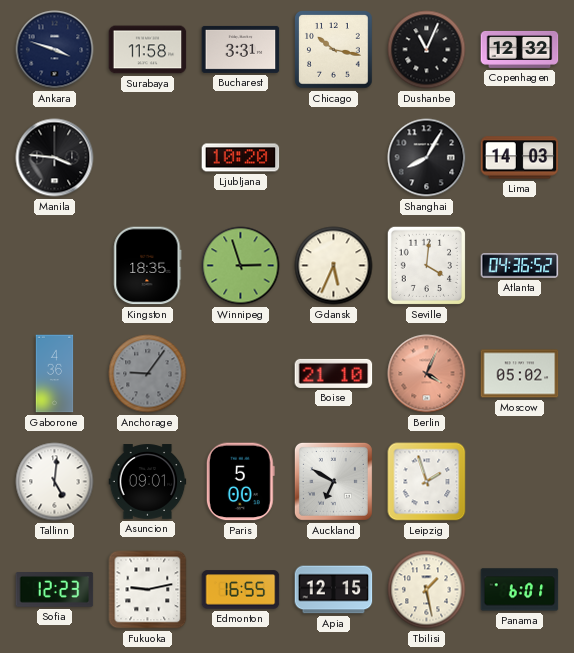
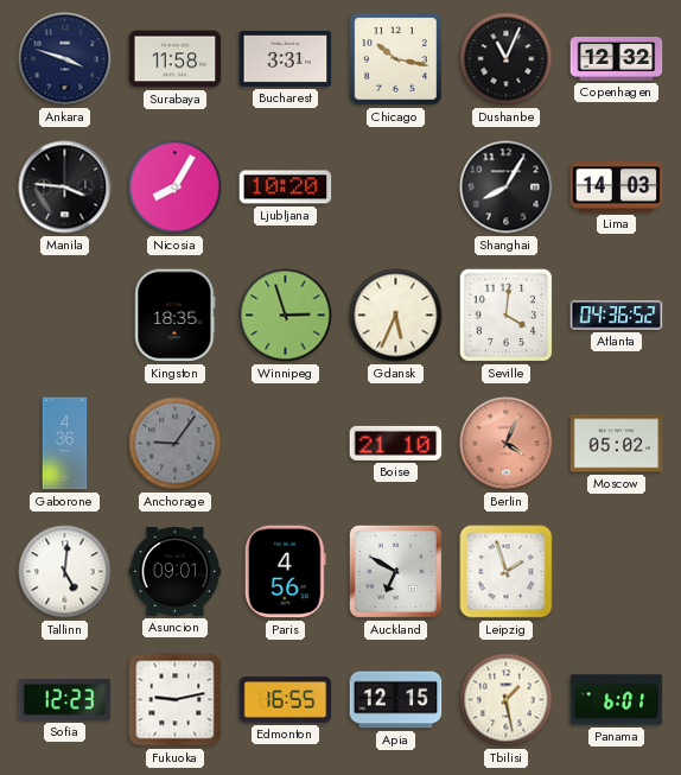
Nicosia: none -> 8:05
Paris: 5:00 -> 4:56
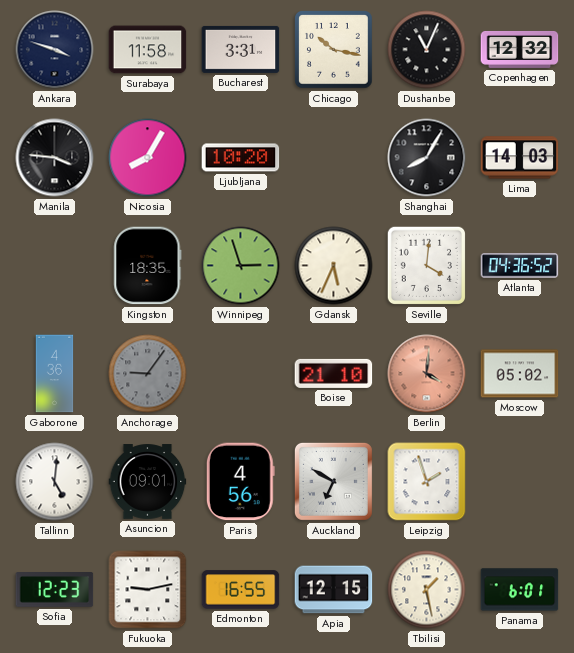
Berlin: 4:04 -> 4:01
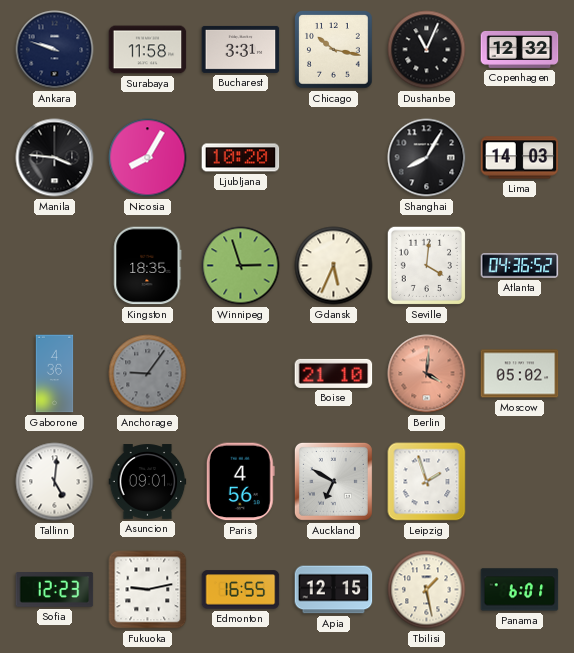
Ankara: 3:48 -> 9:48
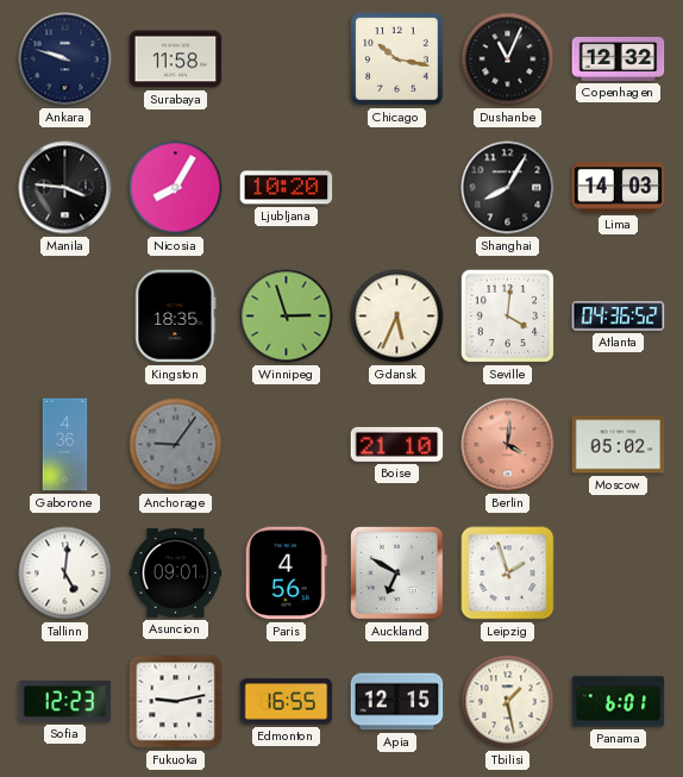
Bucharest: 3:31 -> none
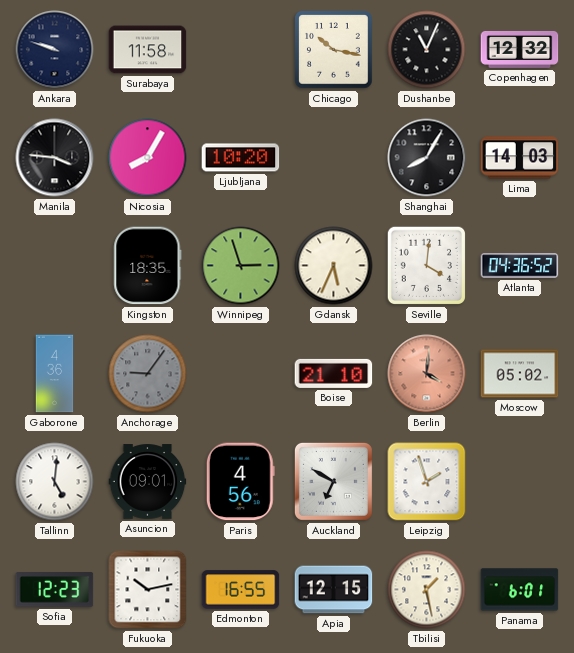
Fukuoka: 9:13 -> 10:13
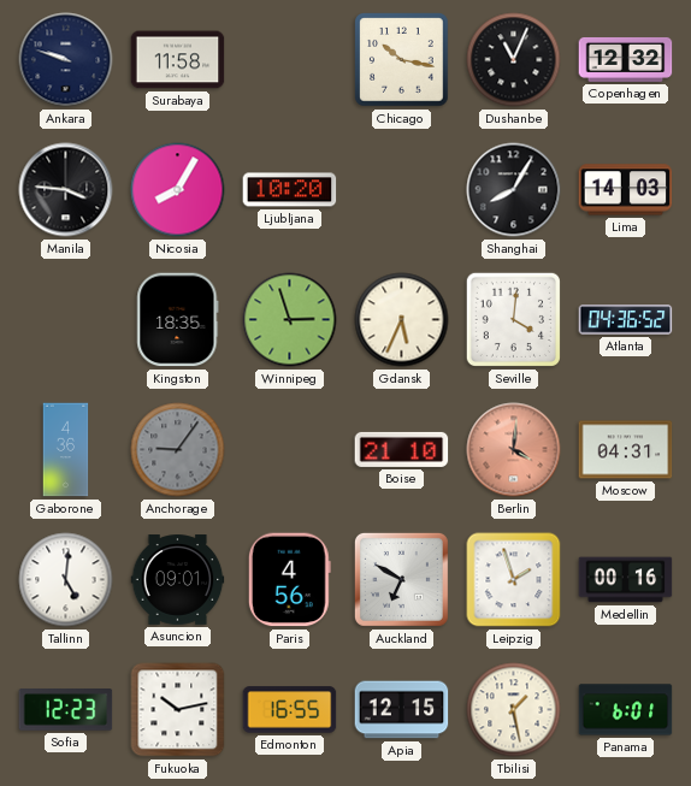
Moscow: 05:02 -> 04:31
Medellin: none -> 00:16
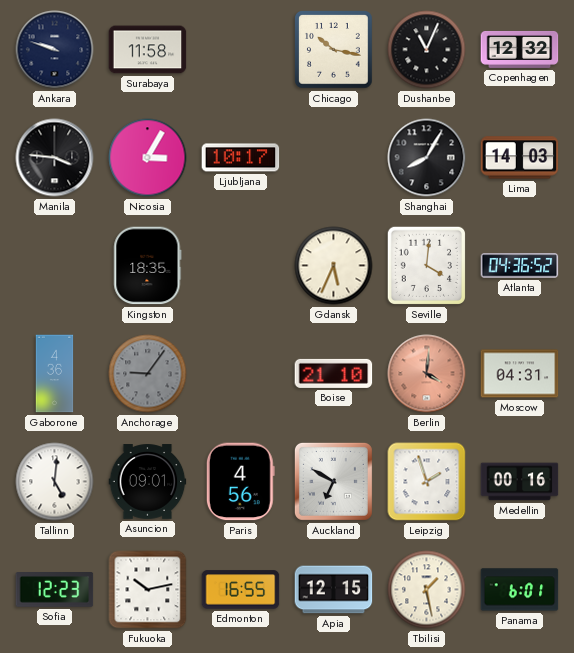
Nicosia: 8:05 -> 3:05
Ljubljana: 10:20 -> 10:17
Winnipeg: 2:57 -> none
